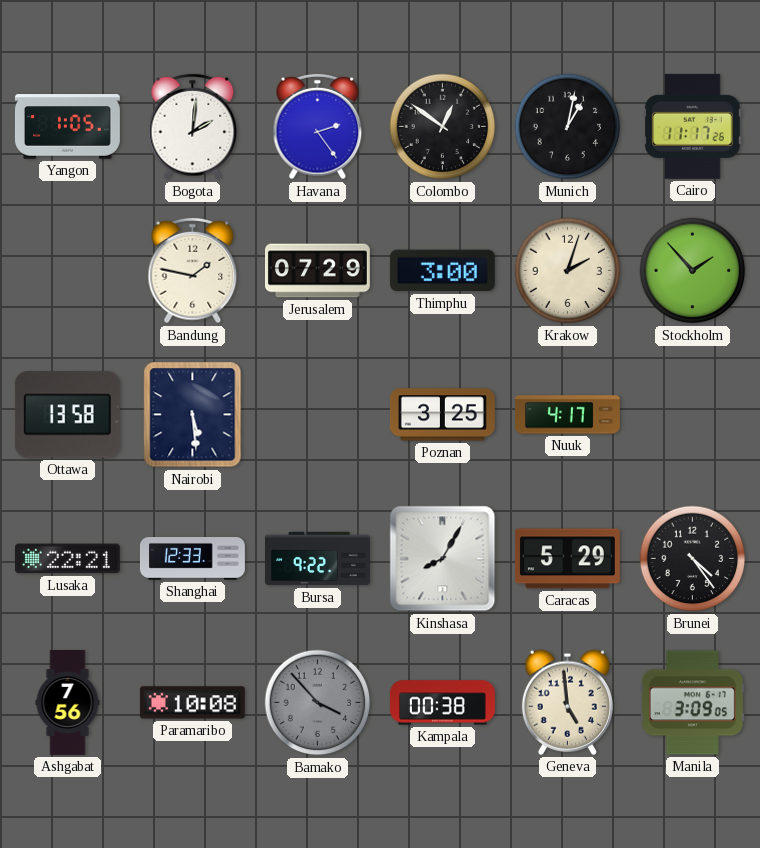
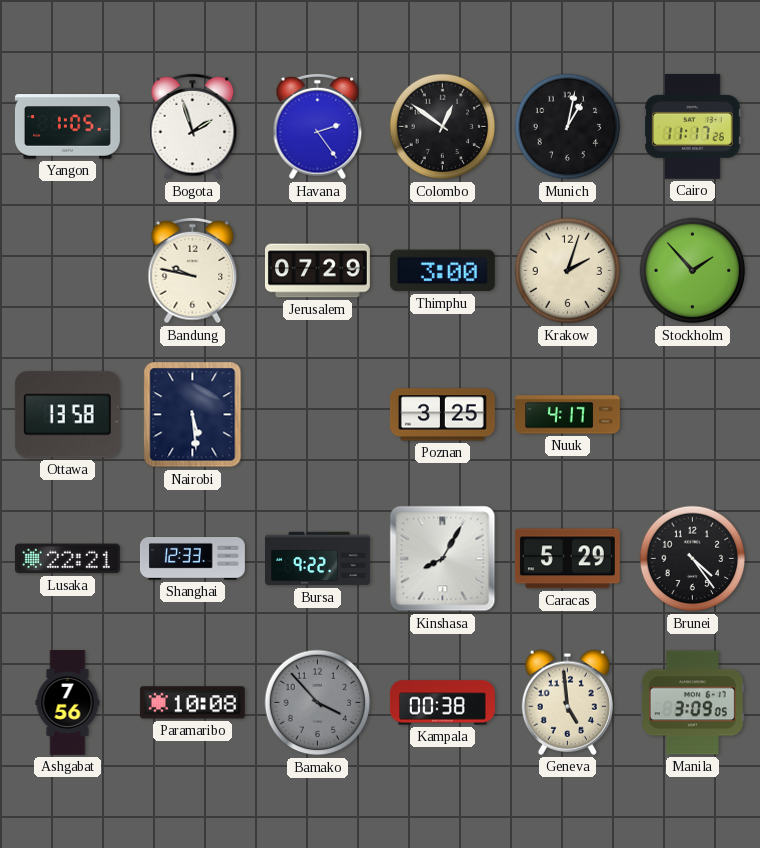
Bogota: 2:01 -> 1:57
Bandung: 1:47 -> 9:47
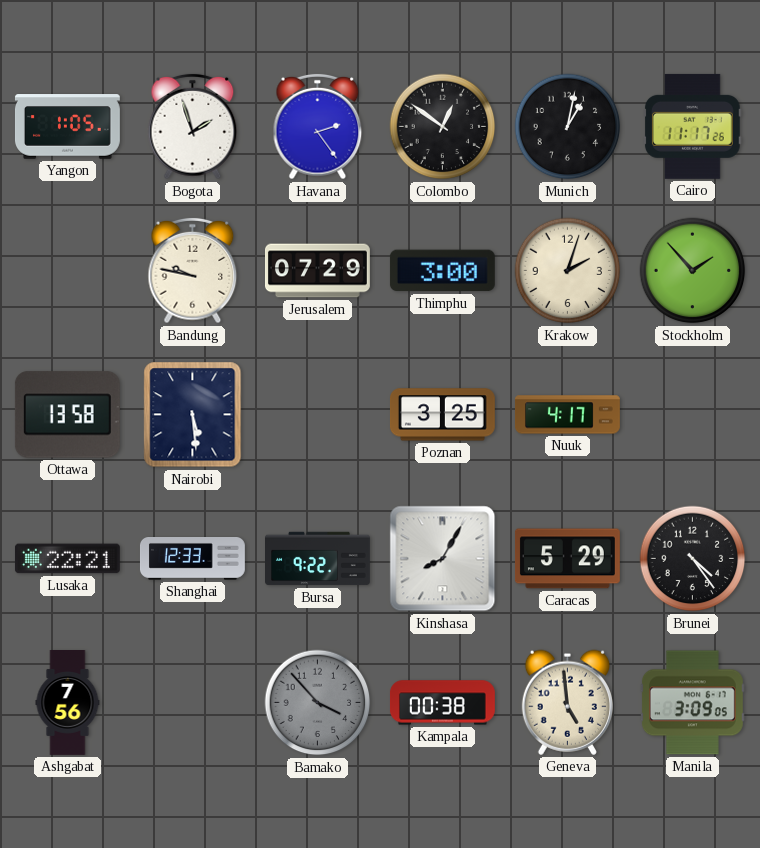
Paramaribo: 10:08 -> none
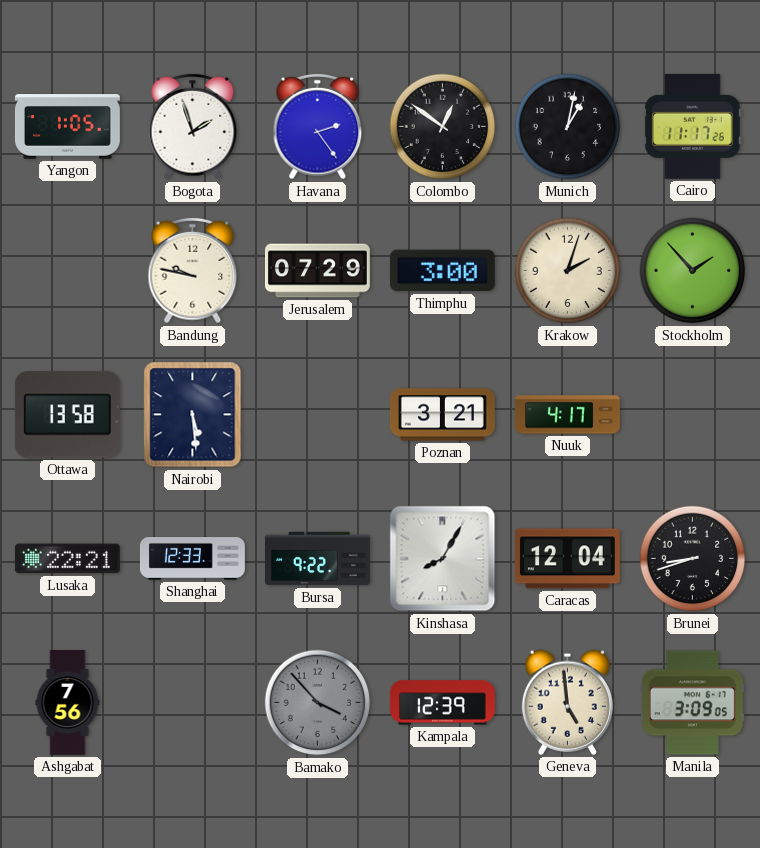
Poznan: 3:25 -> 3:21
Caracas: 5:29 -> 12:04
Brunei: 4:24 -> 8:42
Kampala: 00:38 -> 12:39
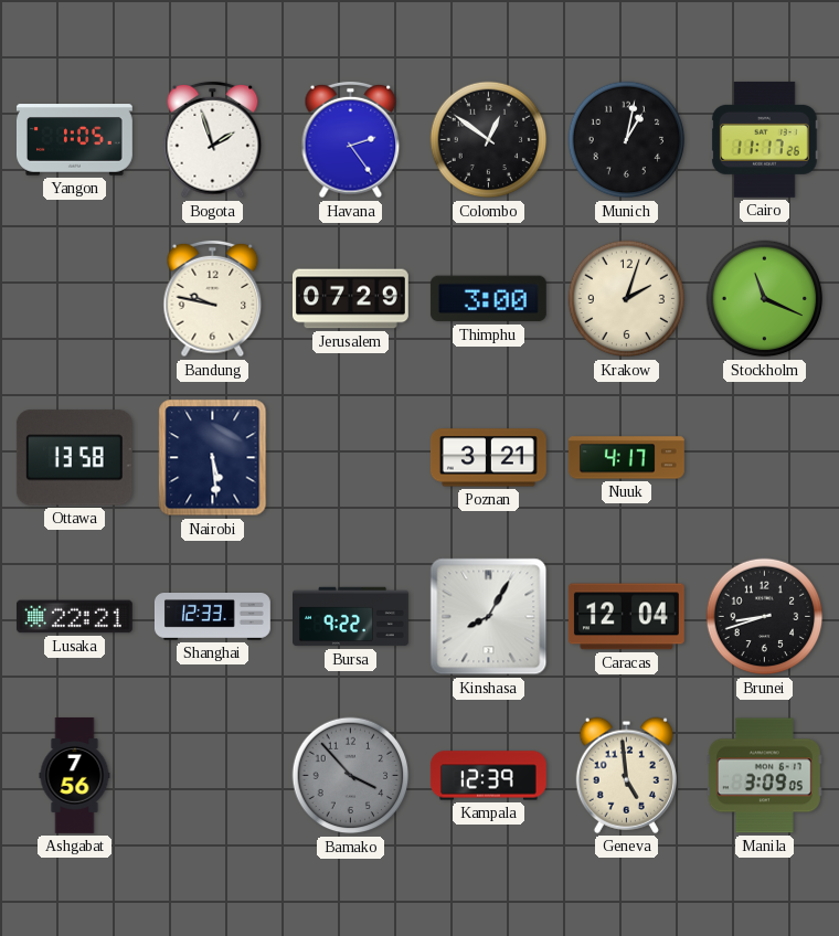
Stockholm: 1:53 -> 11:19
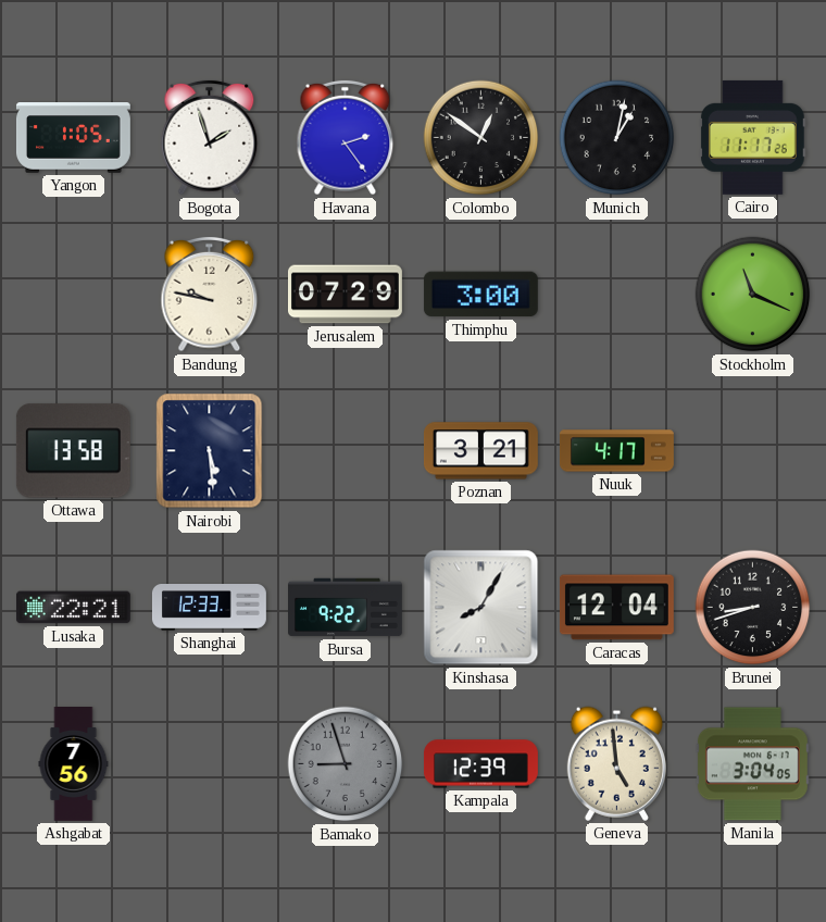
Krakow: 2:03 -> none
Bamako: 3:53 -> 8:57
Manila: 3:09 -> 3:04
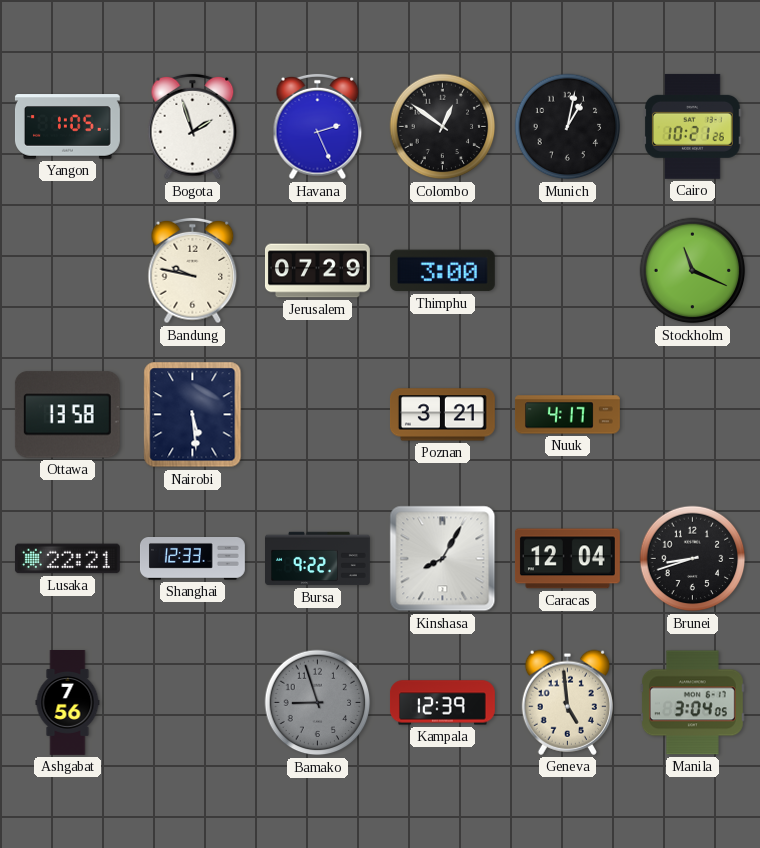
Havana: 2:24 -> 2:26
Cairo: 11:17 -> 10:21
